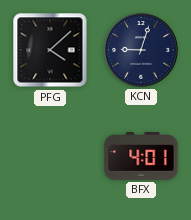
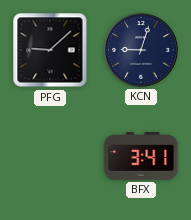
PFG: 4:08 -> 9:08
BFX: 4:01 -> 3:41
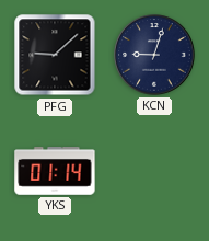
YKS: none -> 01:14
BFX: 3:41 -> none
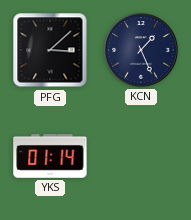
PFG: 9:08 -> 3:08
KCN: 9:03 -> 1:26
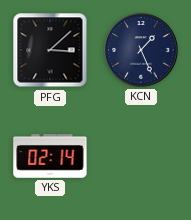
YKS: 01:14 -> 02:14
